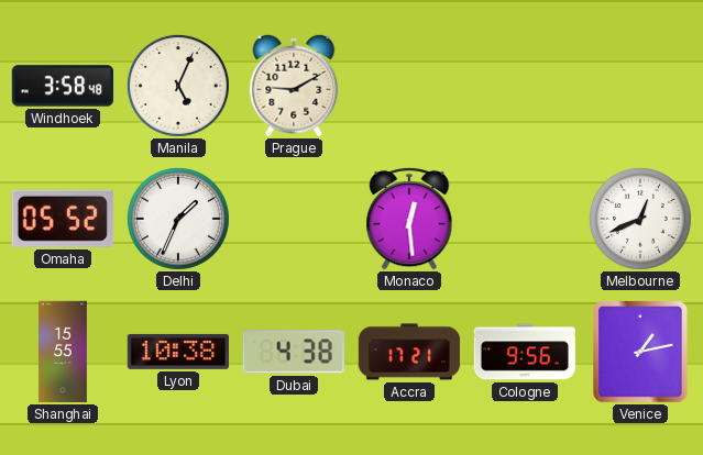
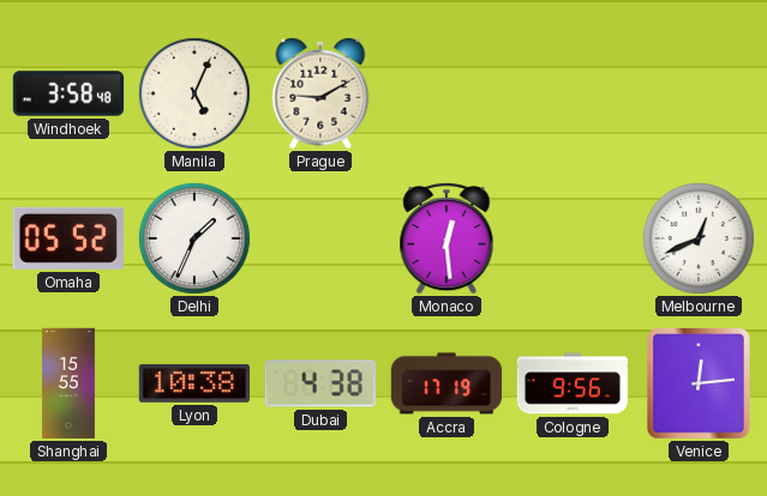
Accra: 17:21 -> 17:19
Venice: 1:13 -> 12:14
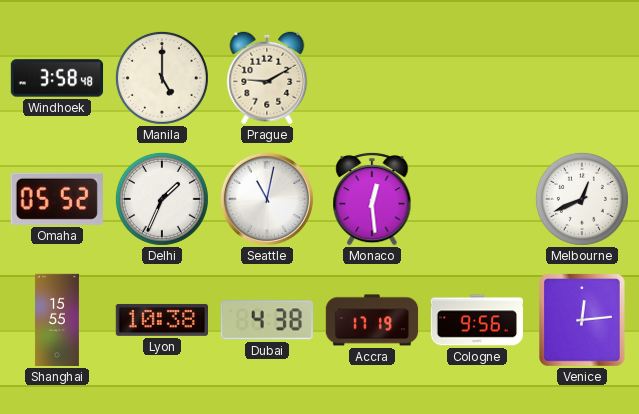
Manila: 5:04 -> 5:00
Seattle: none -> 11:02
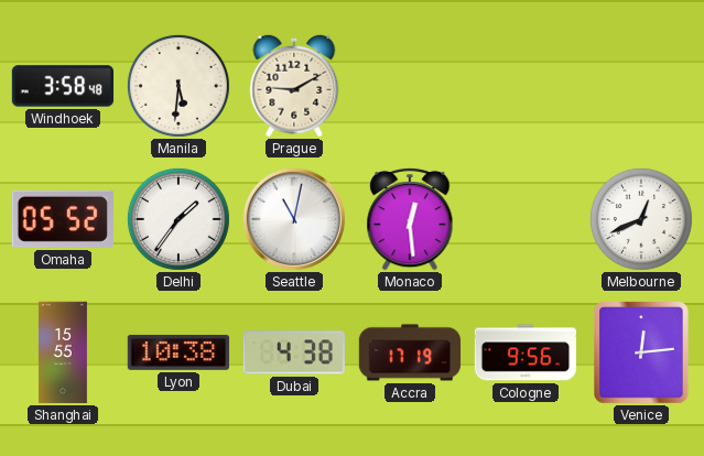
Manila: 5:00 -> 5:31
Delhi: 1:34 -> 1:36
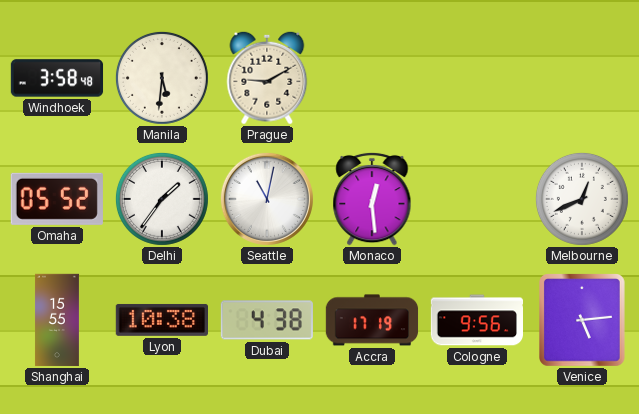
Venice: 12:14 -> 5:14
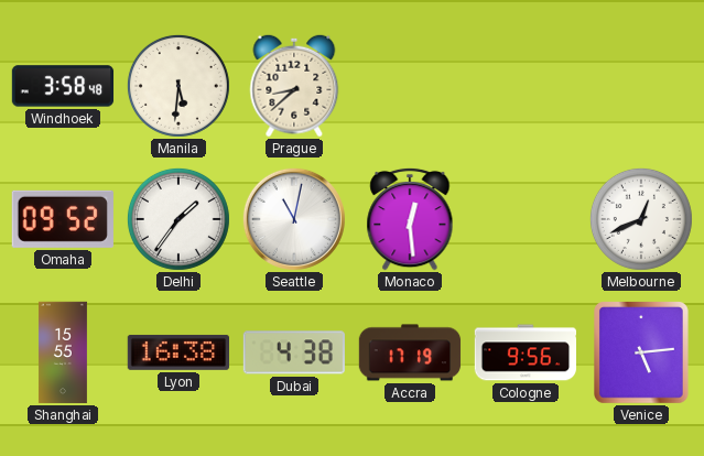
Prague: 9:10 -> 8:38
Omaha: 05:52 -> 09:52
Lyon: 10:38 -> 16:38
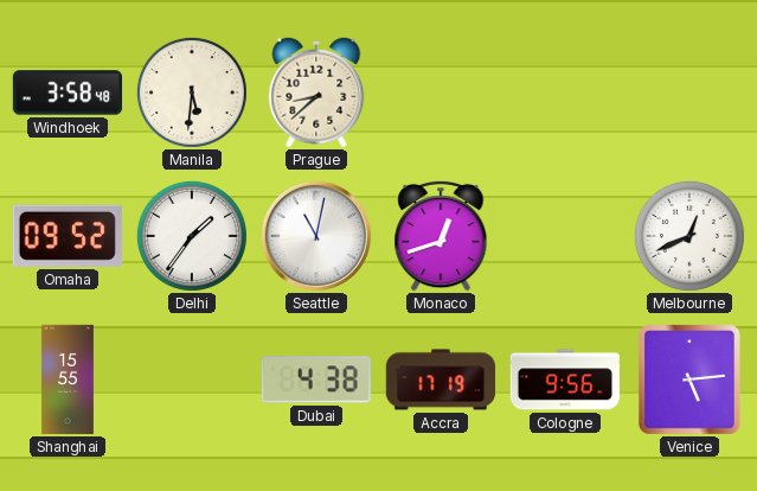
Monaco: 12:29 -> 12:42
Lyon: 16:38 -> none
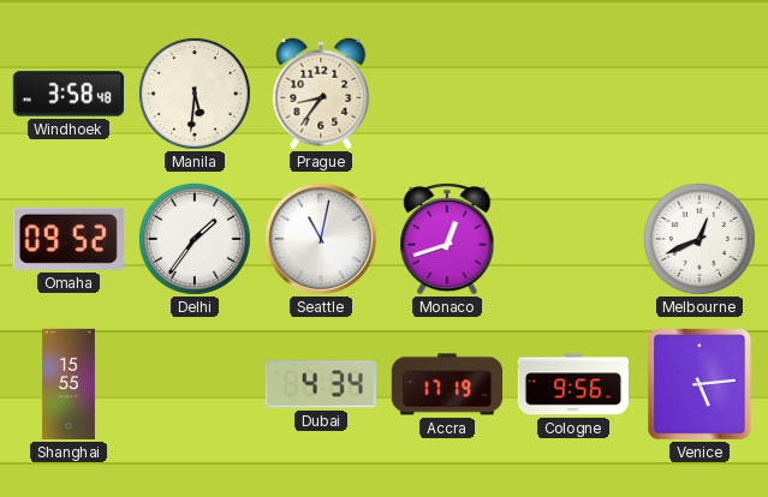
Prague: 8:38 -> 8:36
Dubai: 4:38 -> 4:34
